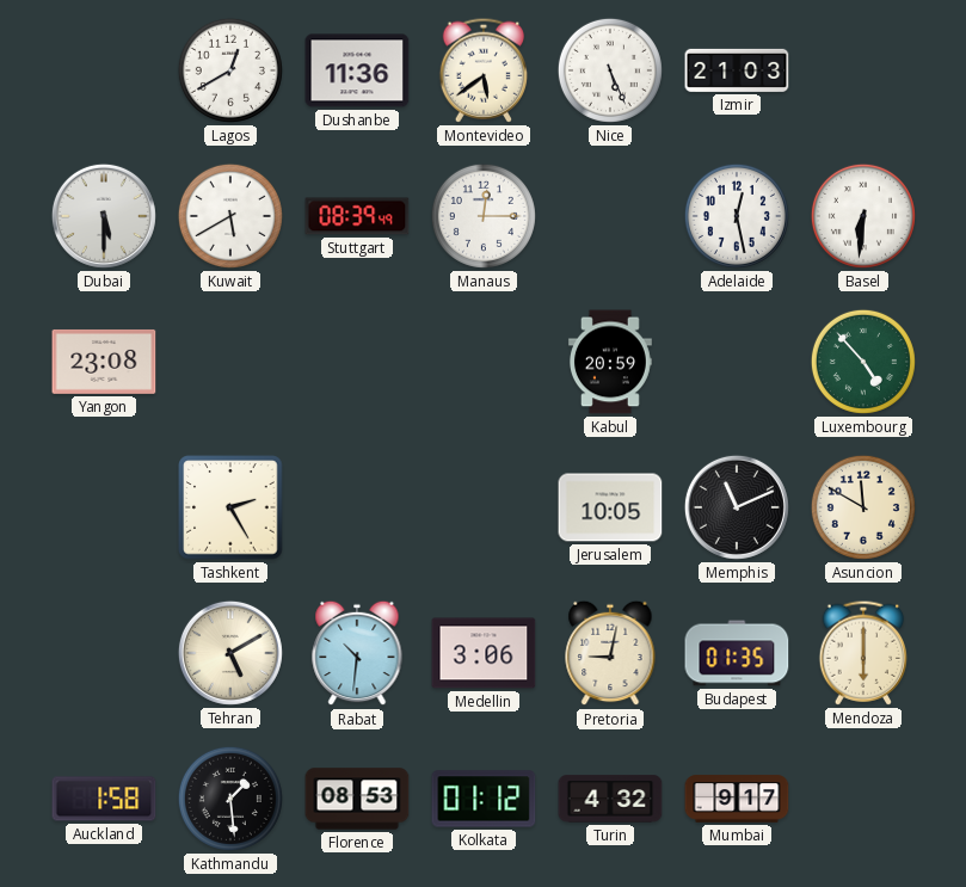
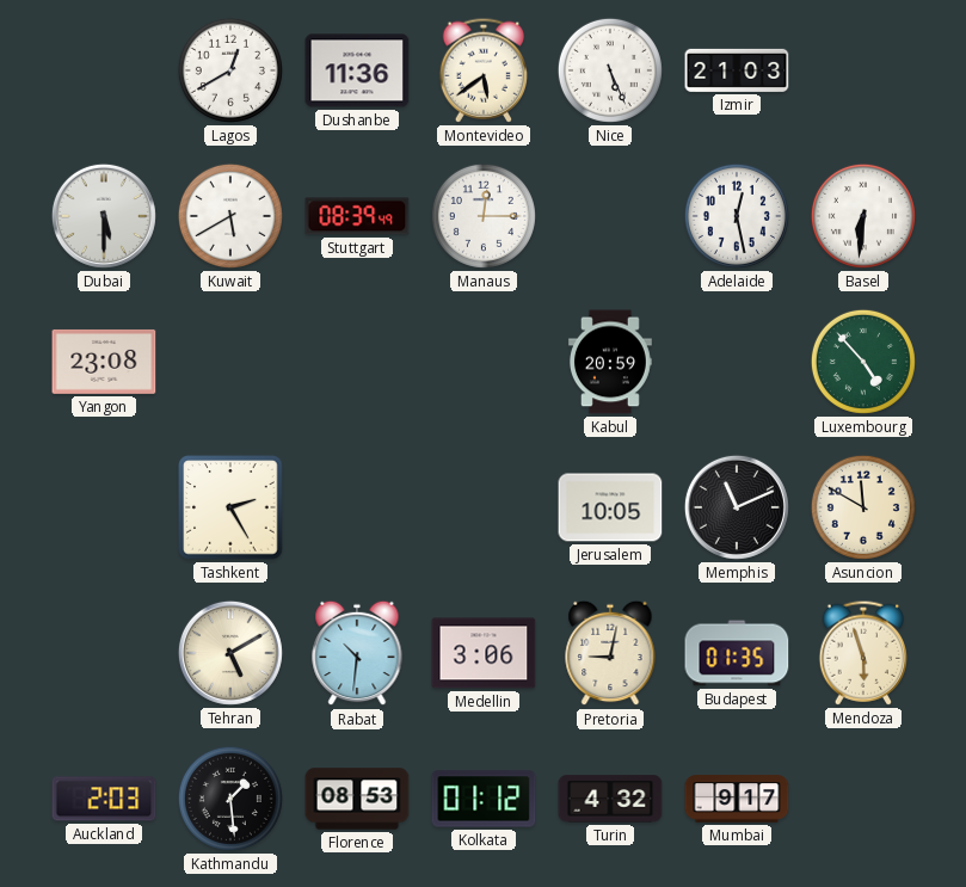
Mendoza: 6:00 -> 5:57
Auckland: 1:58 -> 2:03
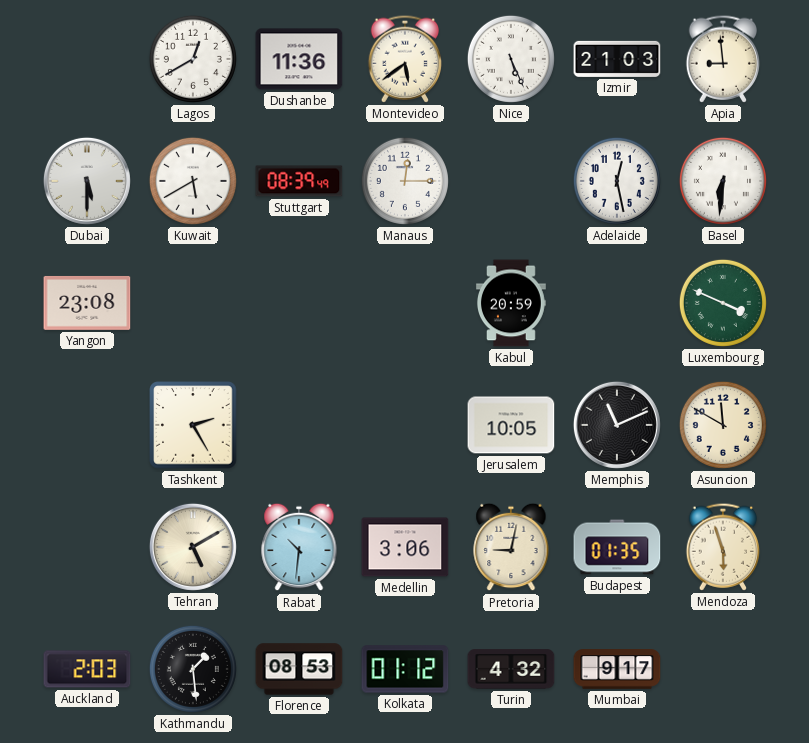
Apia: none -> 8:59
Luxembourg: 4:53 -> 3:49
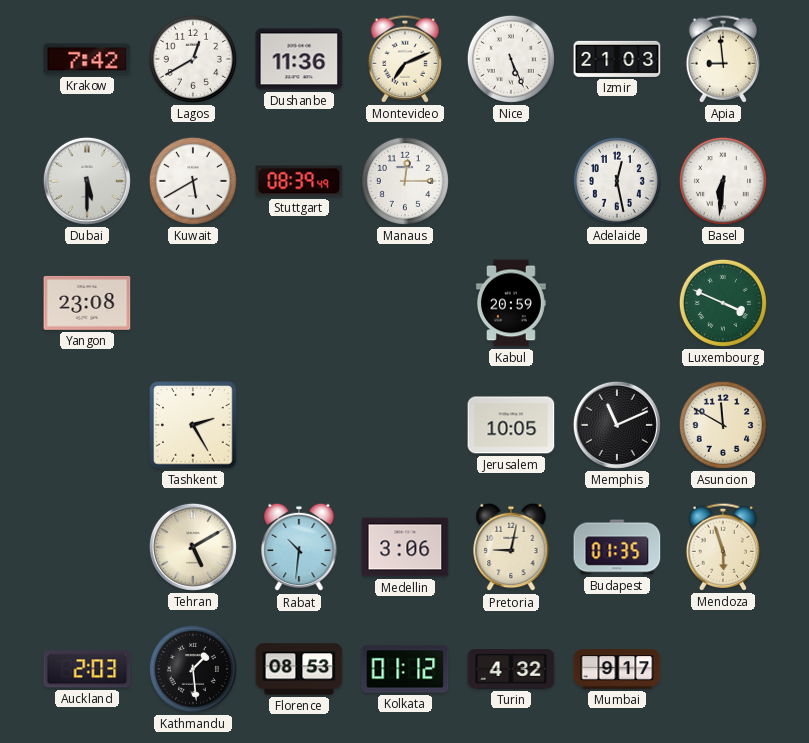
Krakow: none -> 7:42
Montevideo: 5:39 -> 7:11
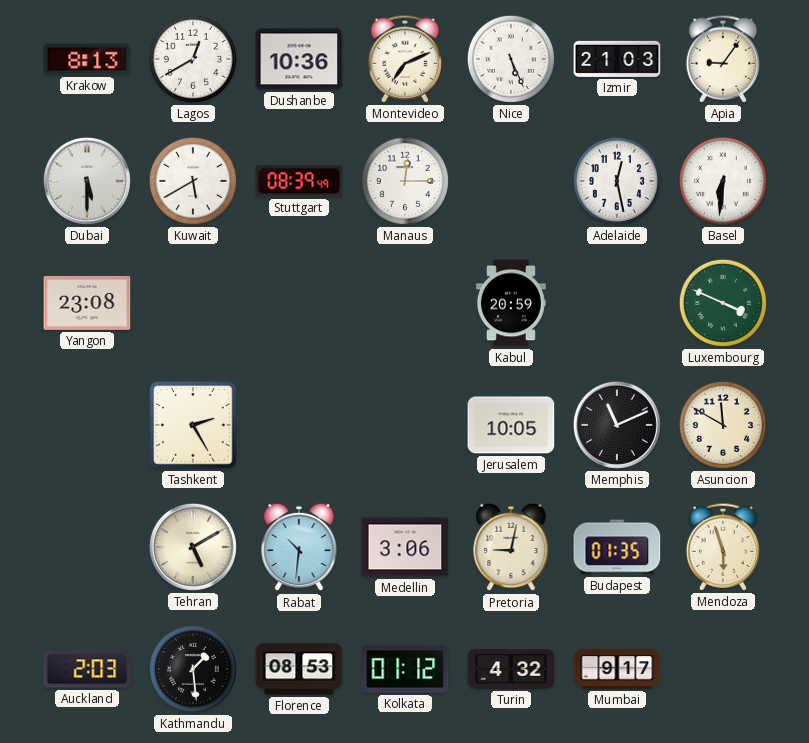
Krakow: 7:42 -> 8:13
Dushanbe: 11:36 -> 10:36
Apia: 8:59 -> 9:06
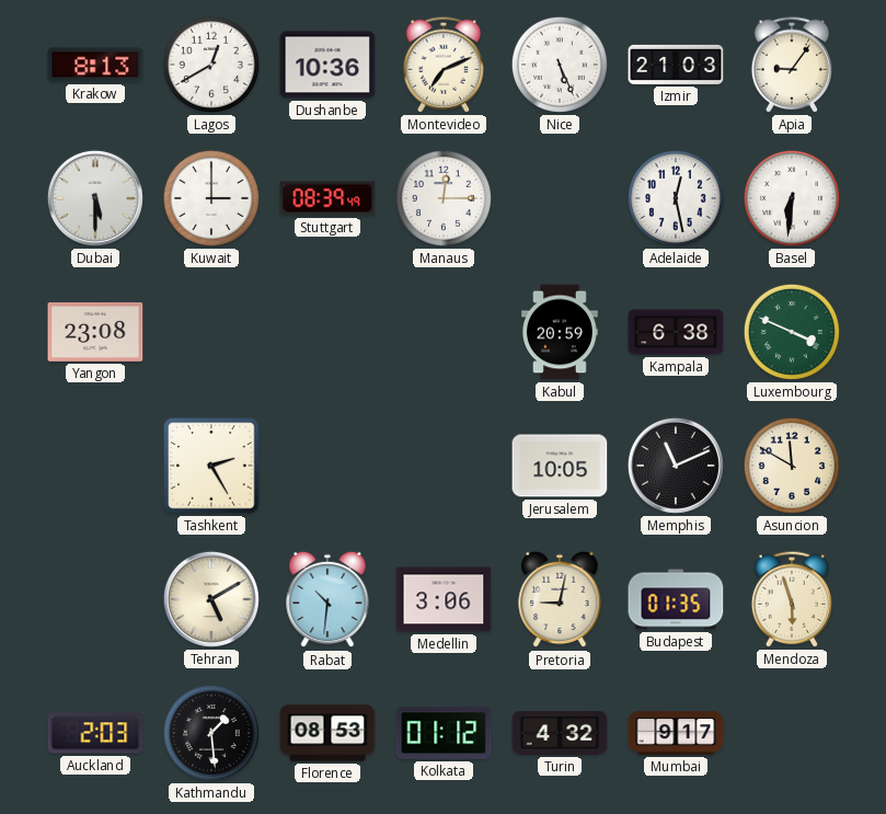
Kuwait: 5:40 -> 3:00
Kampala: none -> 6:38
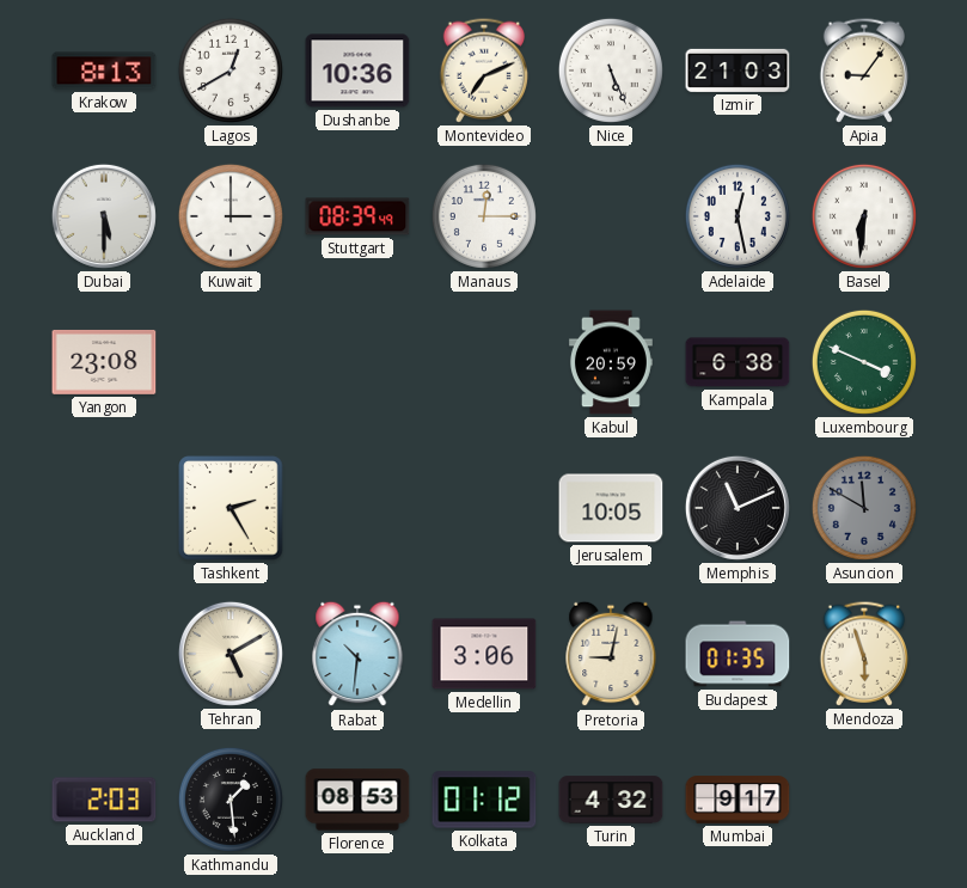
Asuncion dial: cream -> grey
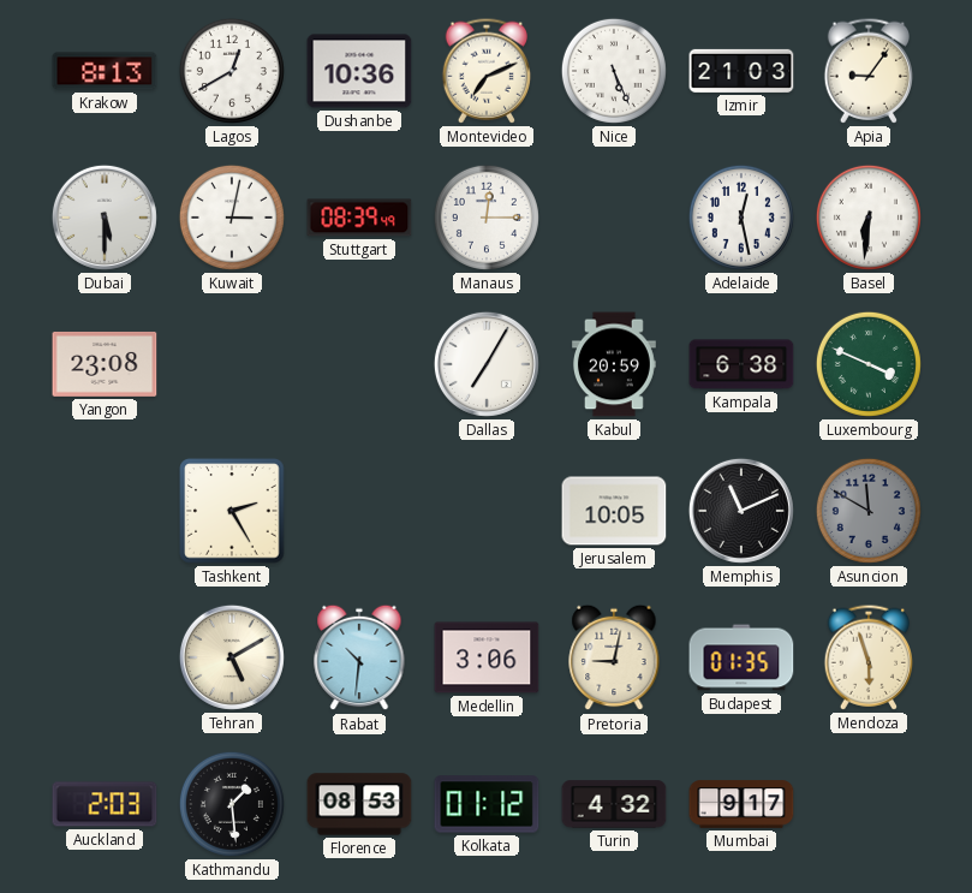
Kuwait: 3:00 -> 3:02
Dallas: none -> 7:05
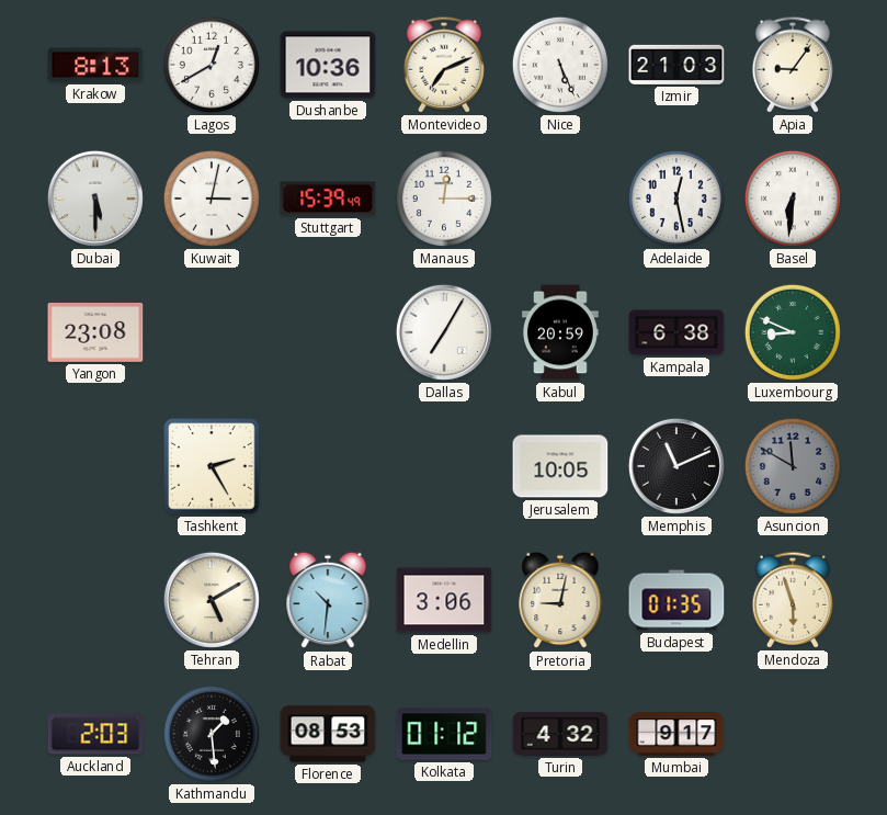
Stuttgart: 08:39 -> 15:39
Luxembourg: 3:49 -> 8:49
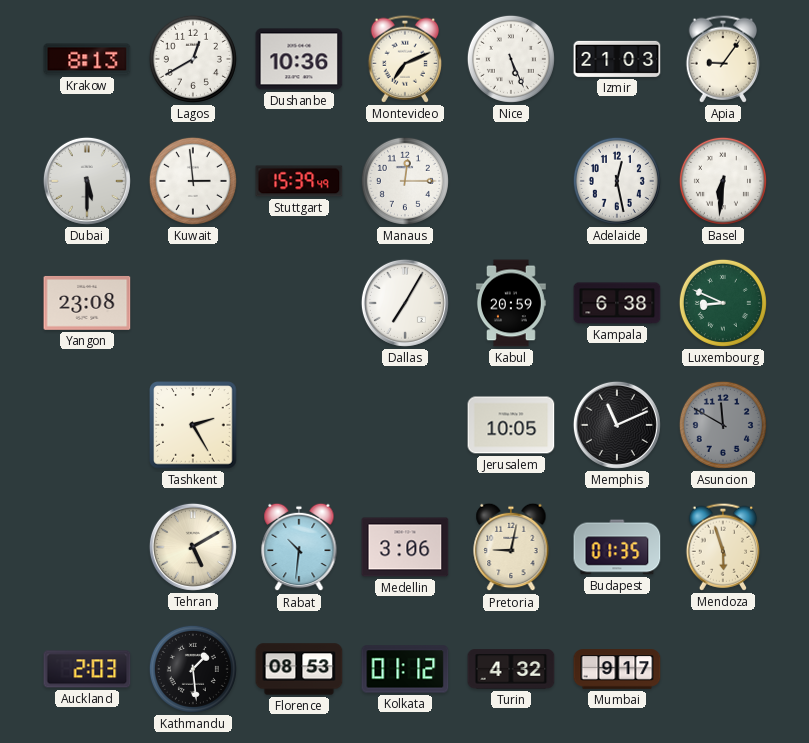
Kuwait: 3:02 -> 2:59
